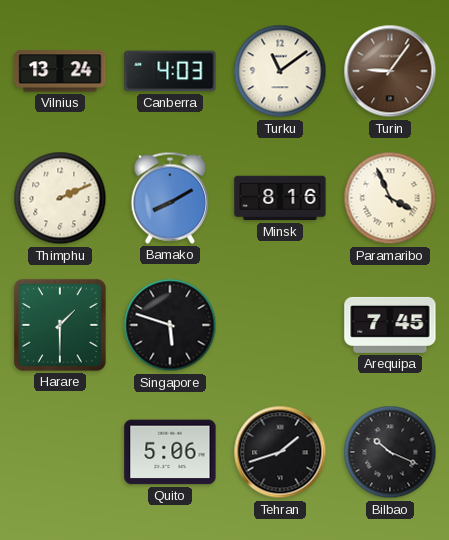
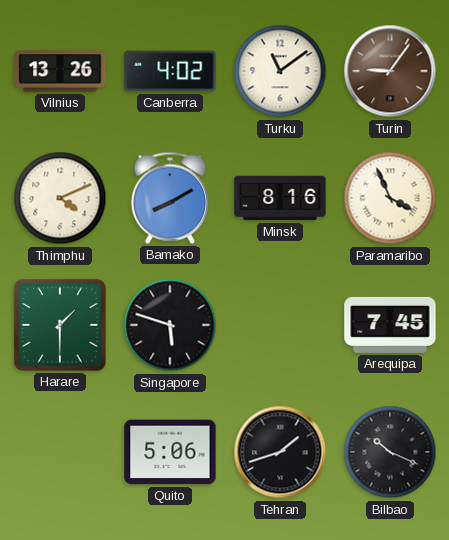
Vilnius: 13:24 -> 13:26
Canberra: 4:03 -> 4:02
Thimphu: 2:11 -> 4:11
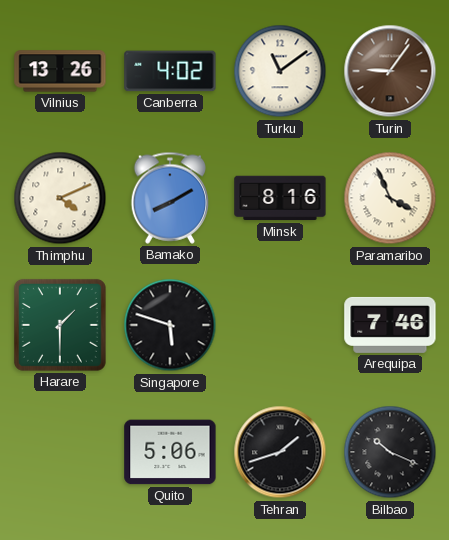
Arequipa: 7:45 -> 7:46
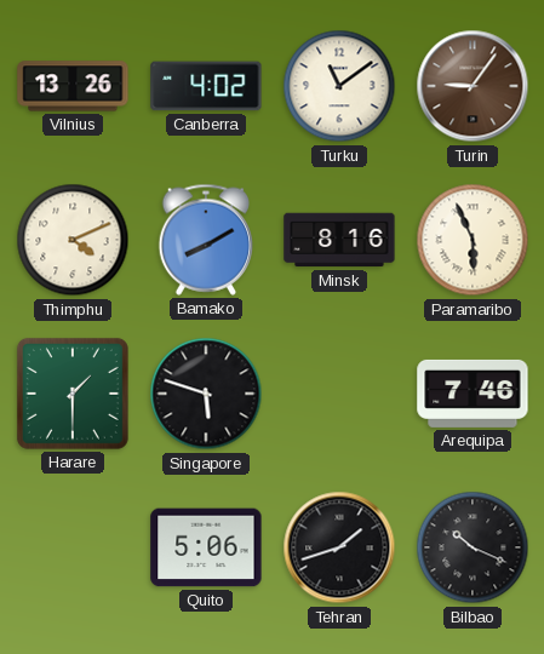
Paramaribo: 3:56 -> 5:56
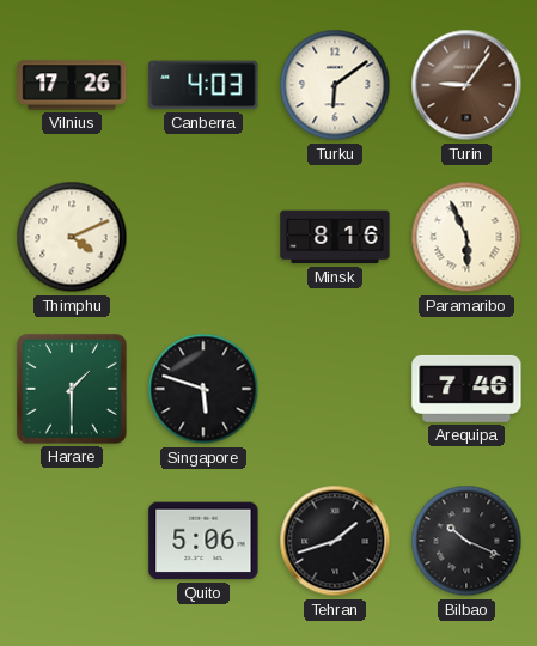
Vilnius: 13:26 -> 17:26
Canberra: 4:02 -> 4:03
Turku: 11:09 -> 6:09
Bamako: 8:10 -> none
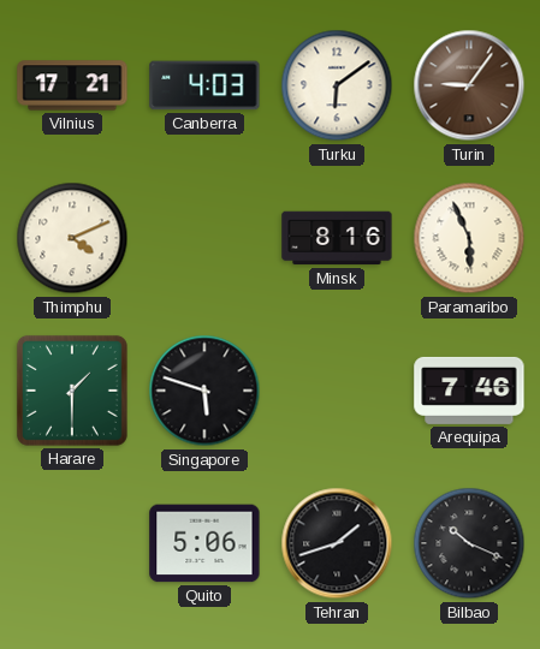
Vilnius: 17:26 -> 17:21
